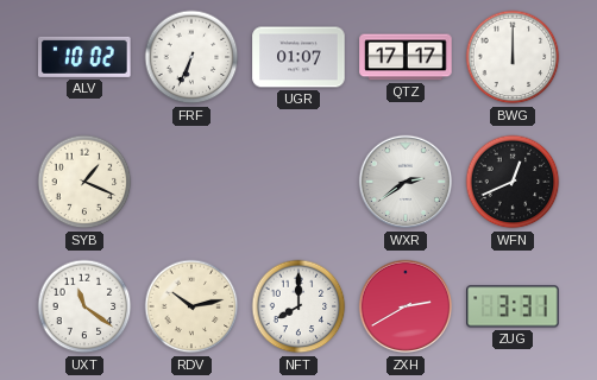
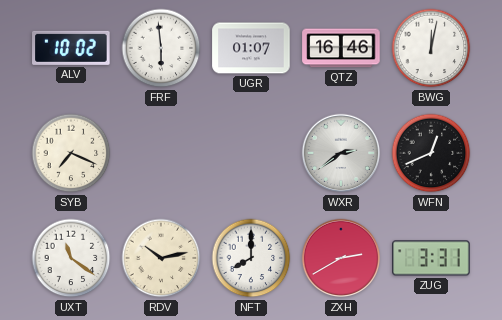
FRF: 6:34 -> 5:59
QTZ: 17:17 -> 16:46
BWG: 12:00 -> 12:02
SYB: 1:19 -> 7:19
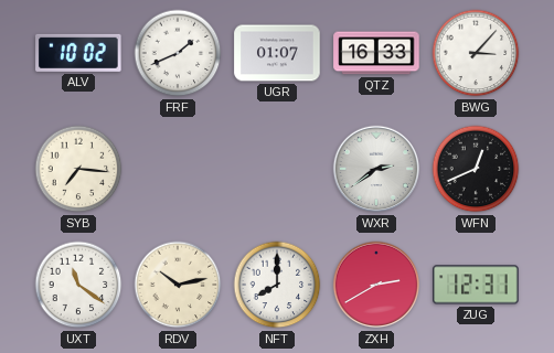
FRF: 5:59 -> 1:41
QTZ: 16:46 -> 16:33
BWG: 12:02 -> 3:07
SYB: 7:19 -> 7:16
ZUG: 3:31 -> 12:31
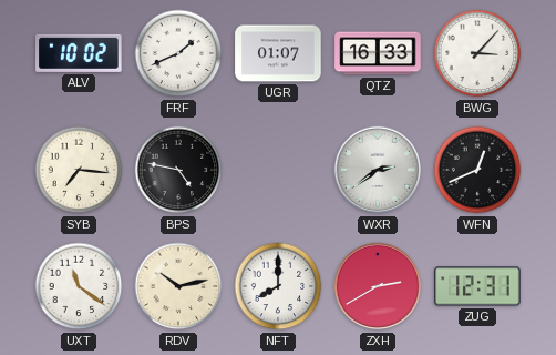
BPS: none -> 4:47
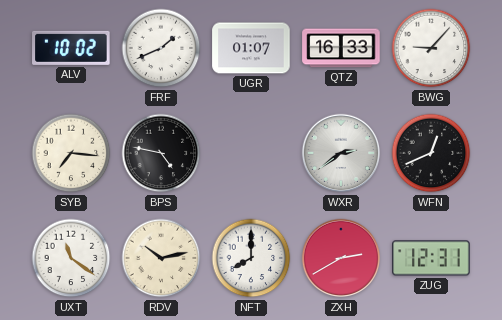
BWG: 3:07 -> 9:07
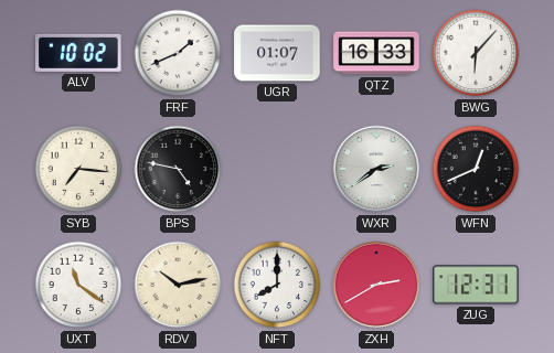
BWG: 9:07 -> 6:07
